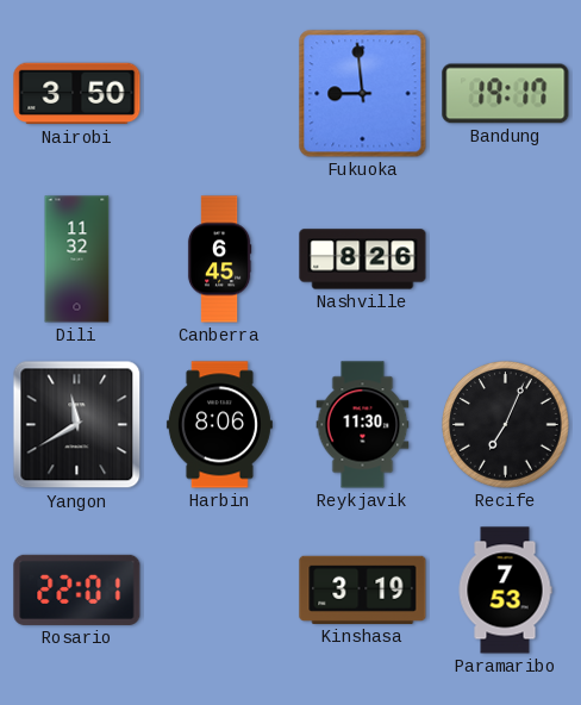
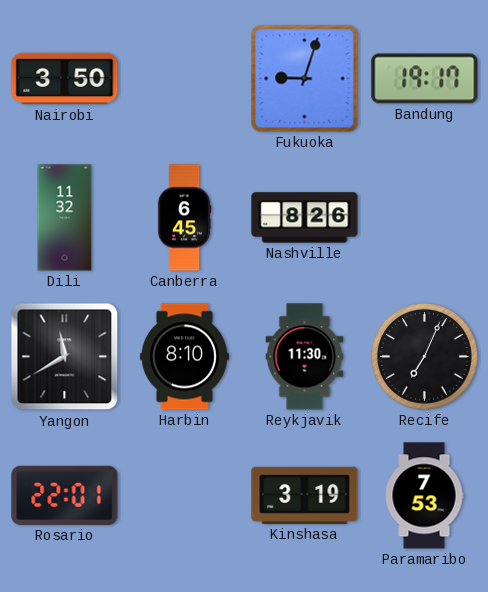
Fukuoka: 8:59 -> 9:03
Harbin: 8:06 -> 8:10
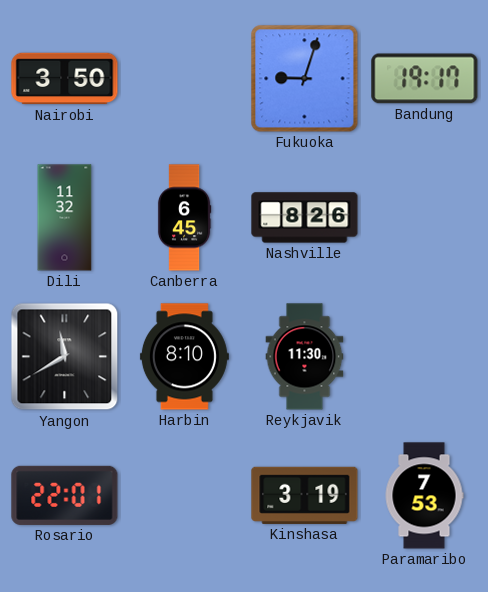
Recife: 7:04 -> none
